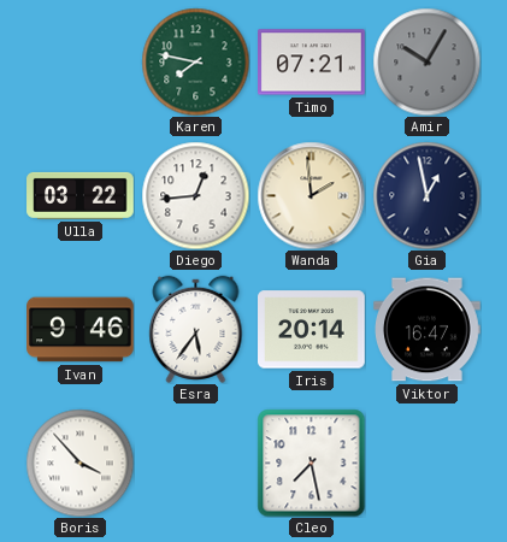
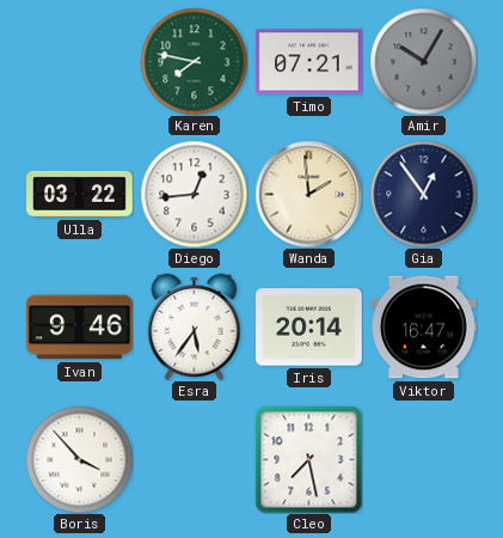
Gia: 12:58 -> 12:54
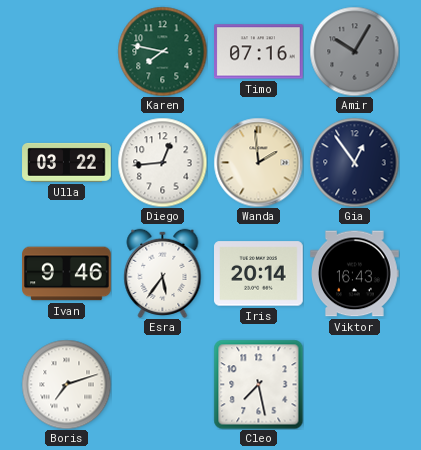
Timo: 07:21 -> 07:16
Viktor: 16:47 -> 16:43
Boris: 3:53 -> 7:12
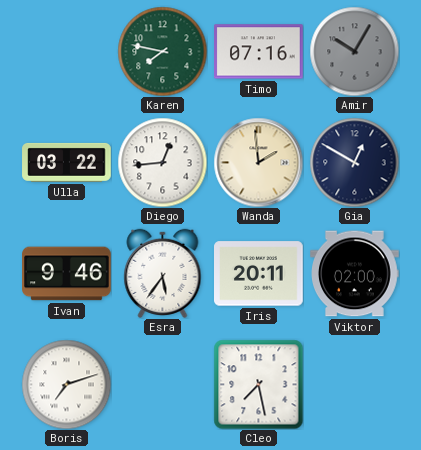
Gia: 12:54 -> 12:50
Iris: 20:14 -> 20:11
Viktor: 16:43 -> 02:00
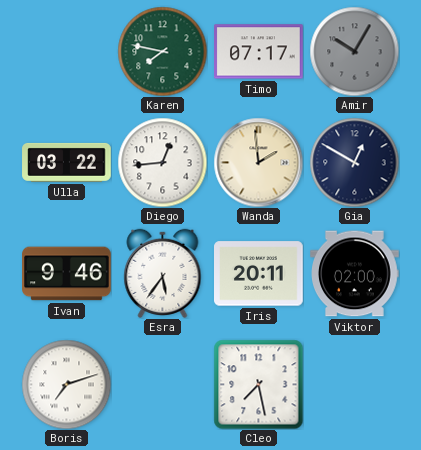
Timo: 07:16 -> 07:17
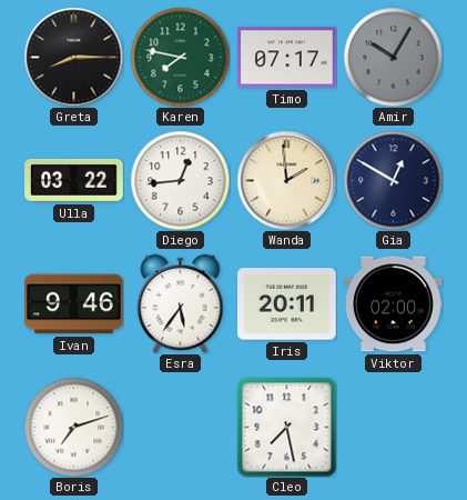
Greta: none -> 8:15
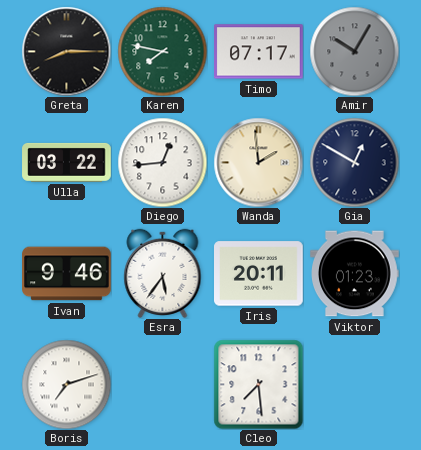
Viktor: 02:00 -> 01:23
Cleo: 7:28 -> 7:29
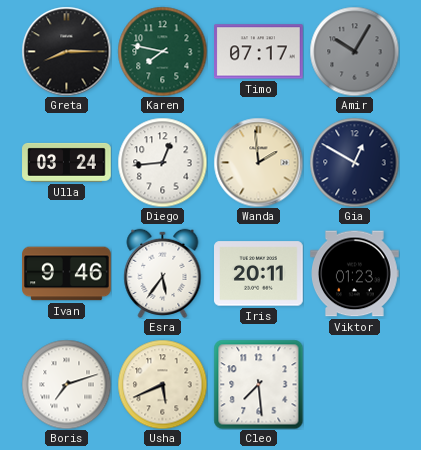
Ulla: 03:22 -> 03:24
Usha: none -> 5:41
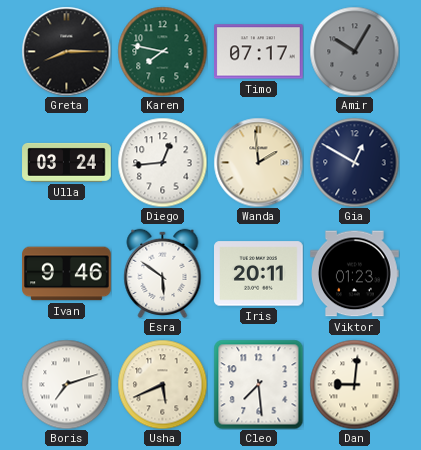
Esra: 5:36 -> 5:51
Dan: none -> 9:01
